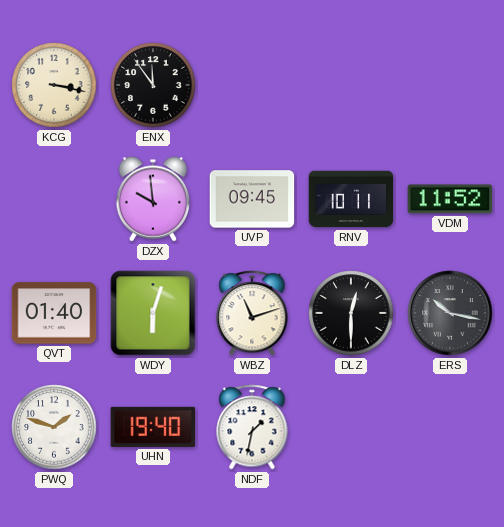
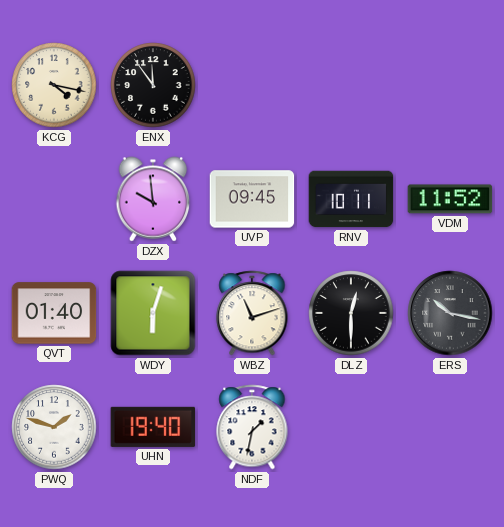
KCG: 3:17 -> 4:17
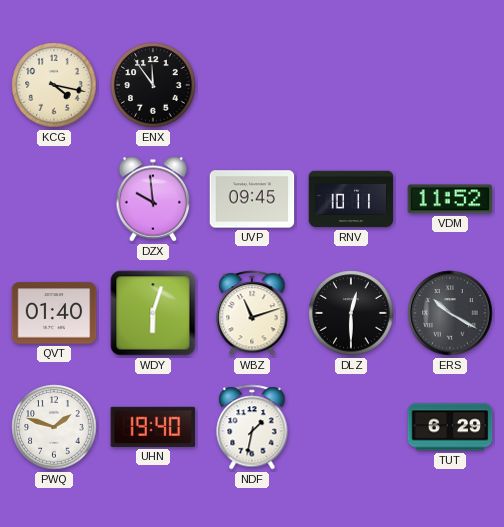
ERS: 10:17 -> 10:20
TUT: none -> 6:29
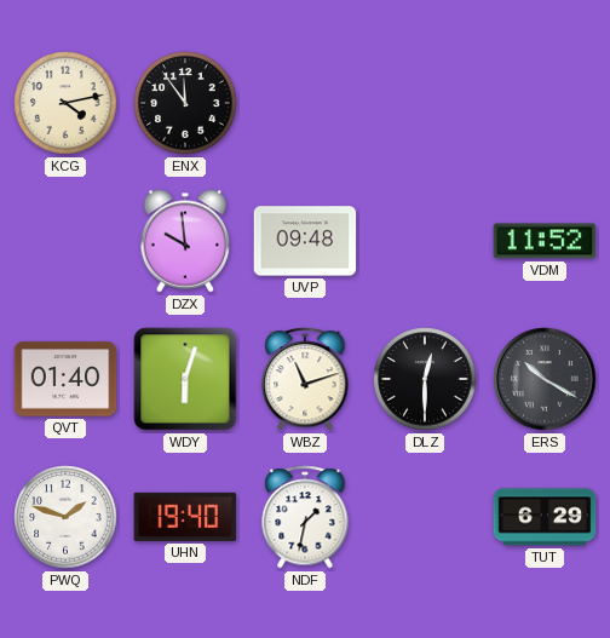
KCG: 4:17 -> 4:13
UVP: 09:45 -> 09:48
RNV: 10:11 -> none
